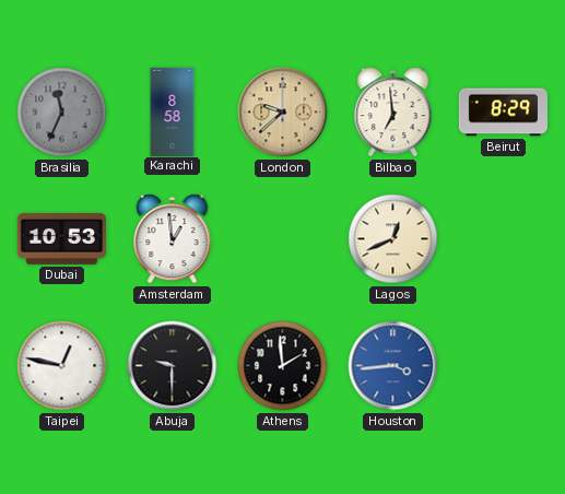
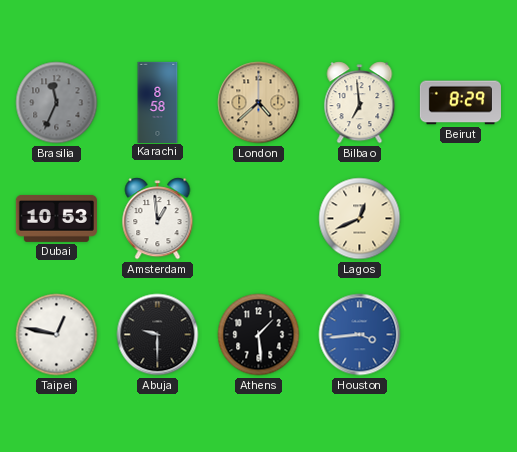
London: 9:38 -> 4:38
Athens: 1:59 -> 1:29
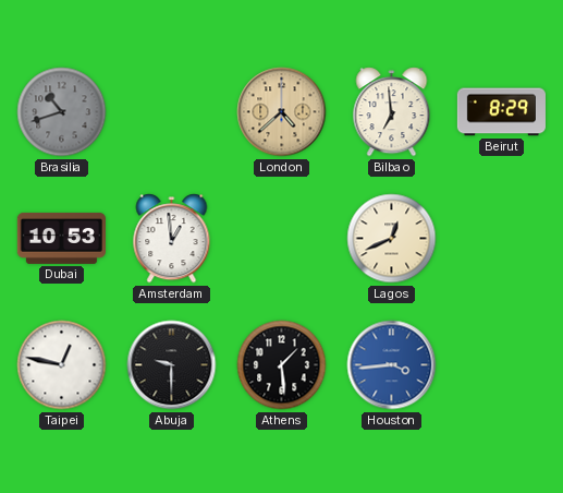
Brasilia: 11:34 -> 10:42
Karachi: 8:58 -> none
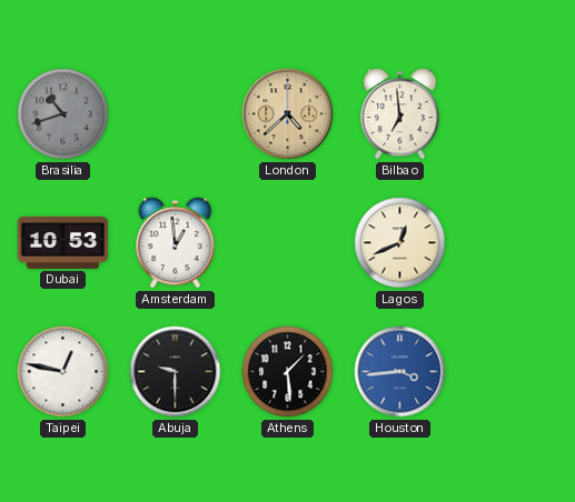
Beirut: 8:29 -> none
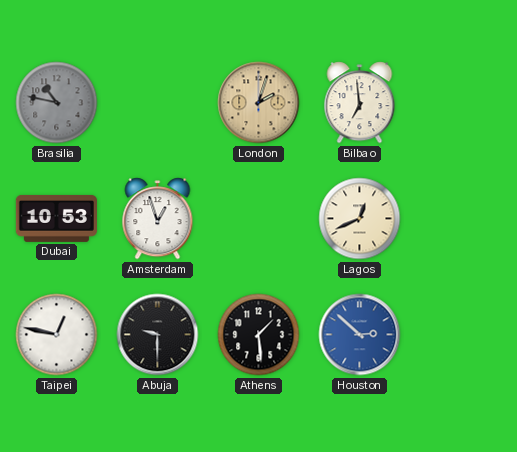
Brasilia: 10:42 -> 10:47
London: 4:38 -> 2:03
Amsterdam: 12:59 -> 12:57
Houston: 3:44 -> 2:52
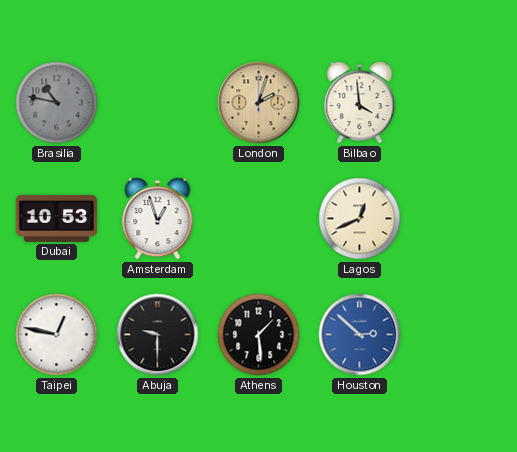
Bilbao: 6:59 -> 3:59
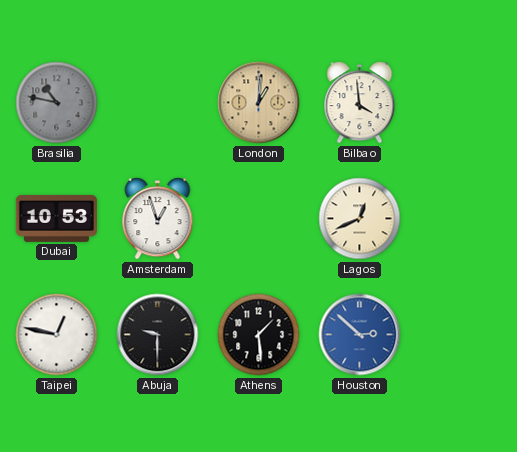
London: 2:03 -> 1:01
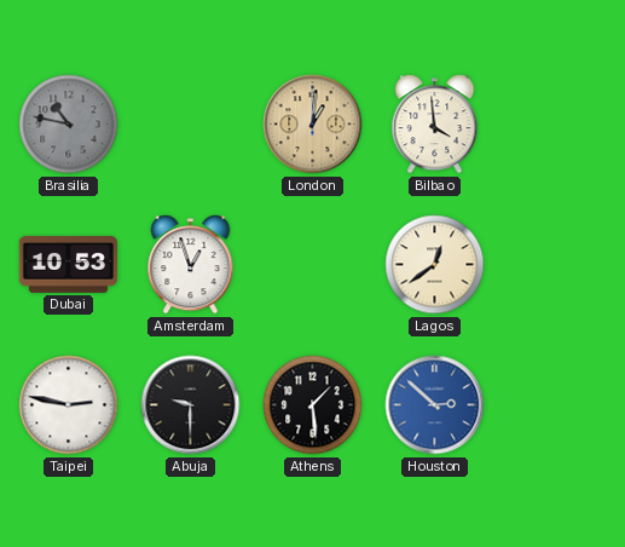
Lagos: 12:41 -> 12:39
Taipei: 12:47 -> 2:47
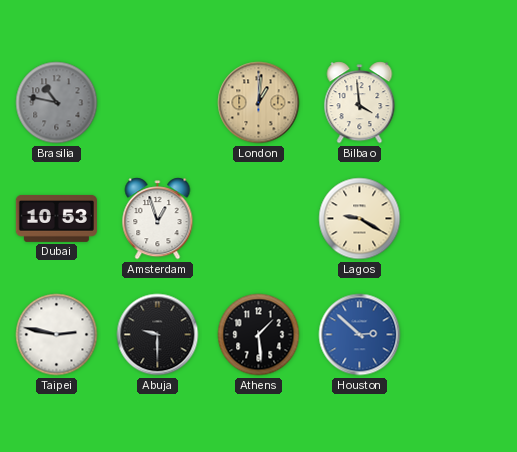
Lagos: 12:39 -> 9:20
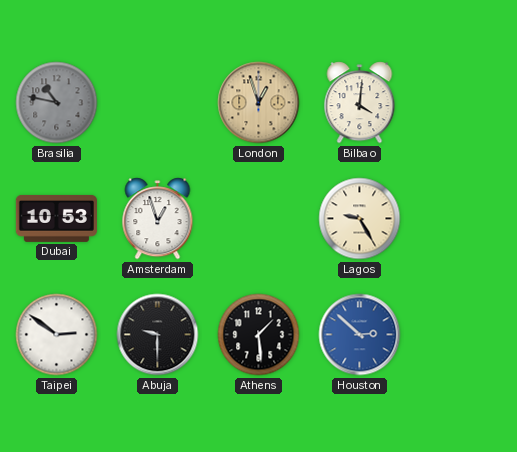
London: 1:01 -> 12:57
Bilbao: 3:59 -> 4:01
Lagos: 9:20 -> 9:25
Taipei: 2:47 -> 2:51
